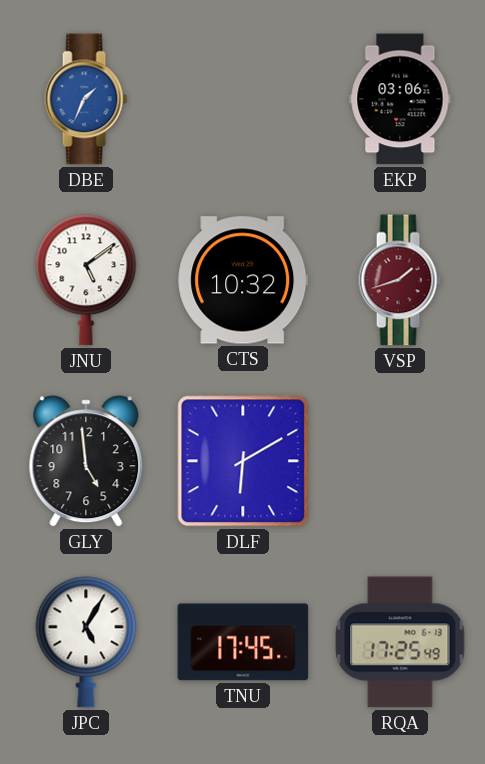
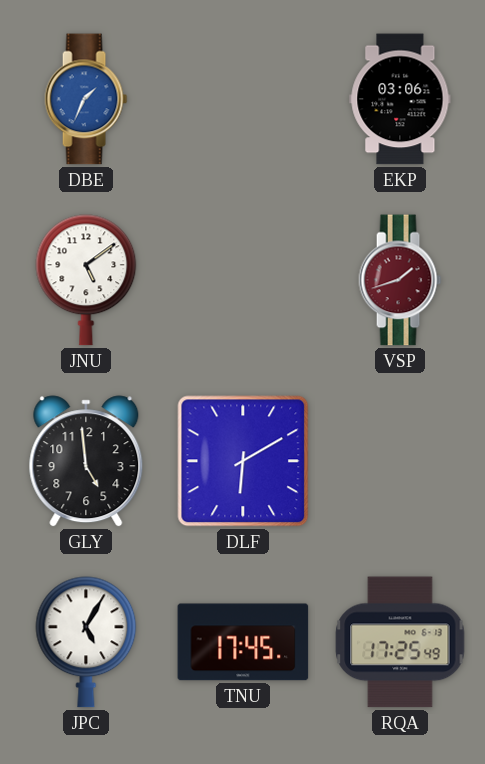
CTS: 10:32 -> none
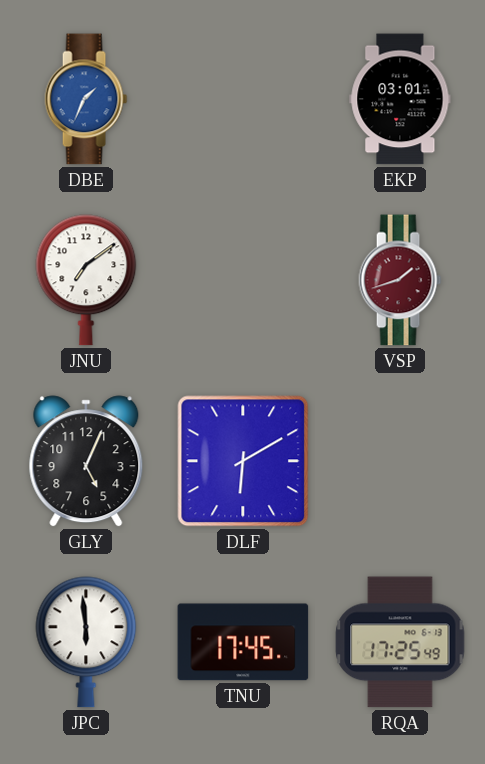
EKP: 03:06 -> 03:01
JNU: 5:09 -> 7:09
GLY: 4:59 -> 5:04
JPC: 5:05 -> 5:59
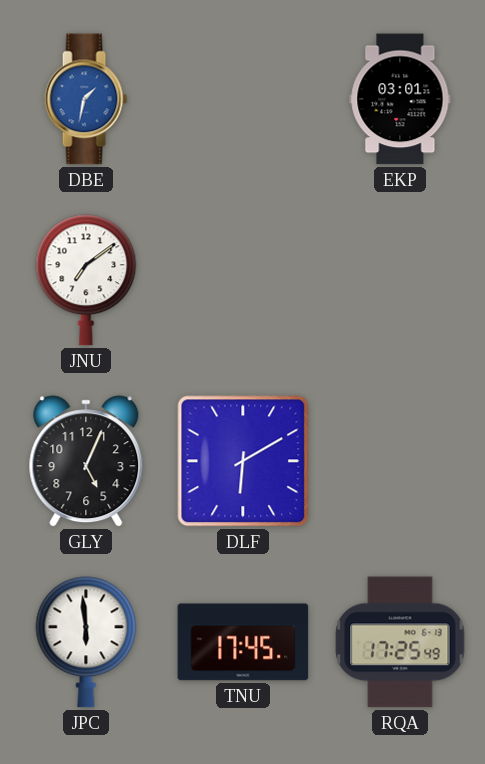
DBE: 1:34 -> 1:32
VSP: 1:42 -> none
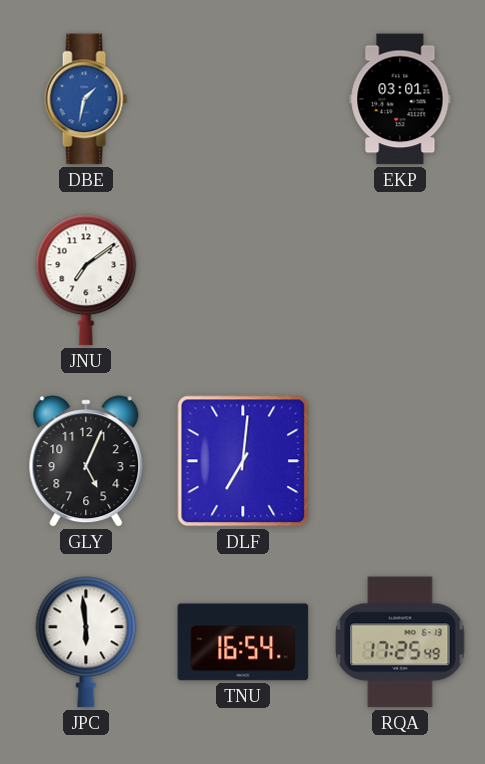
DLF: 6:10 -> 7:01
TNU: 17:45 -> 16:54
